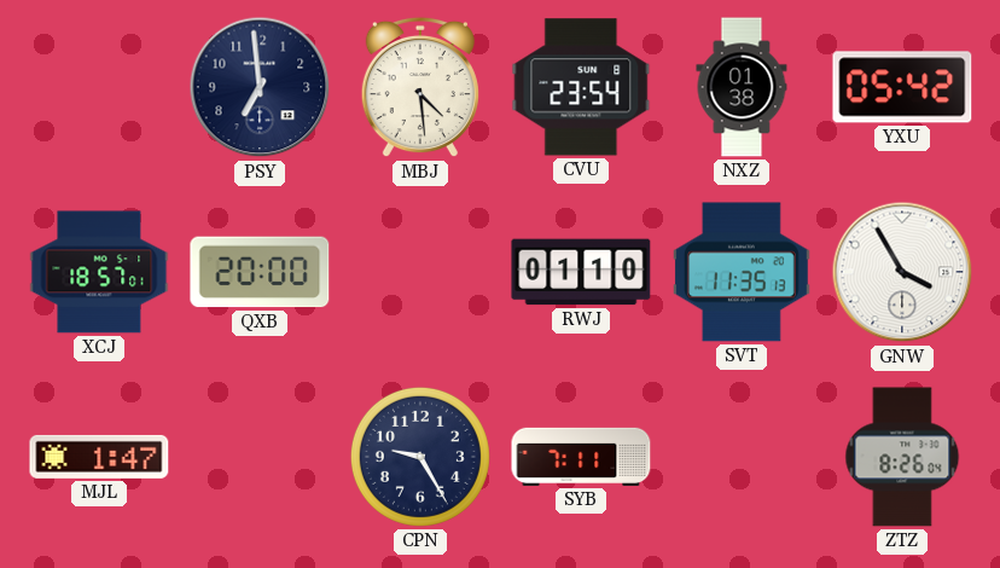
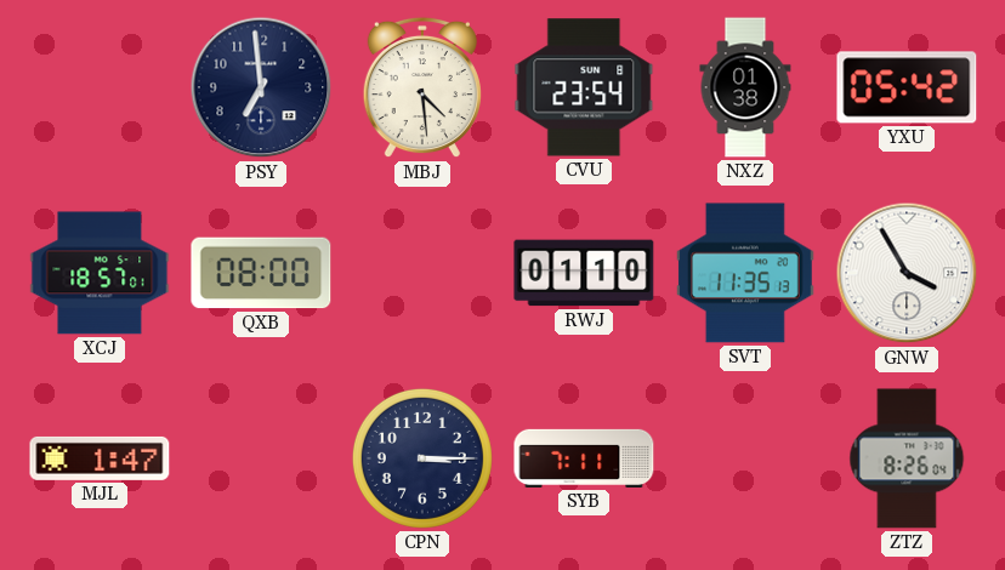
QXB: 20:00 -> 08:00
CPN: 9:25 -> 3:15
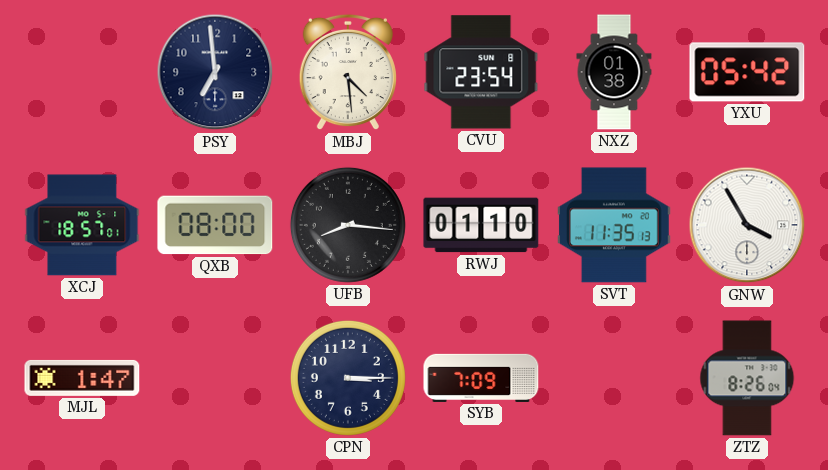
UFB: none -> 8:16
SYB: 7:11 -> 7:09
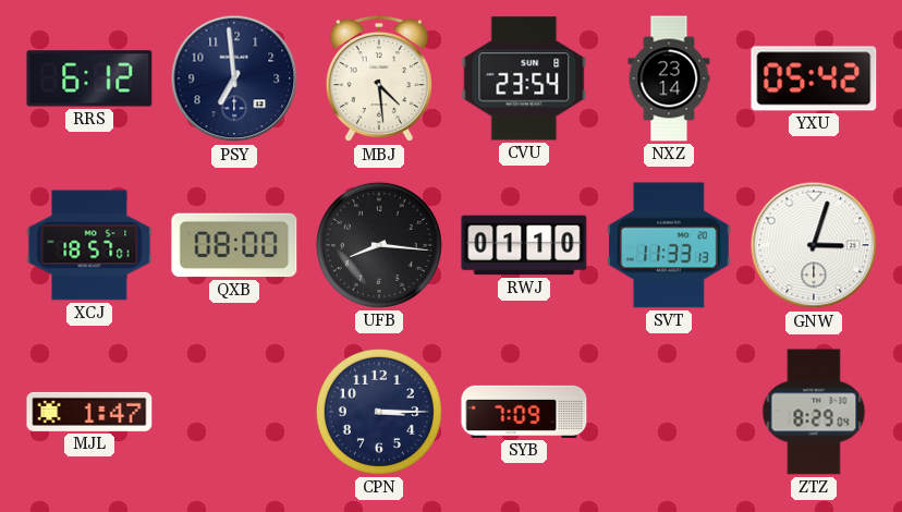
RRS: none -> 6:12
NXZ: 01:38 -> 23:14
SVT: 11:35 -> 11:33
GNW: 3:55 -> 3:03
ZTZ: 8:26 -> 8:29
